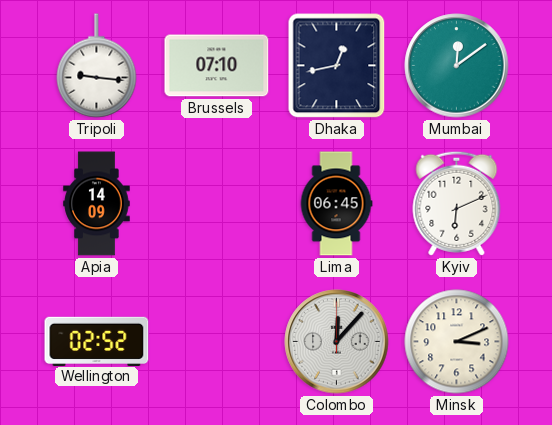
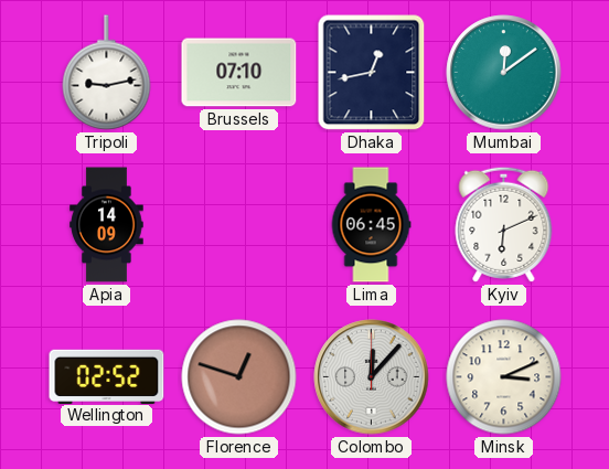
Tripoli: 9:16 -> 9:13
Florence: none -> 12:48
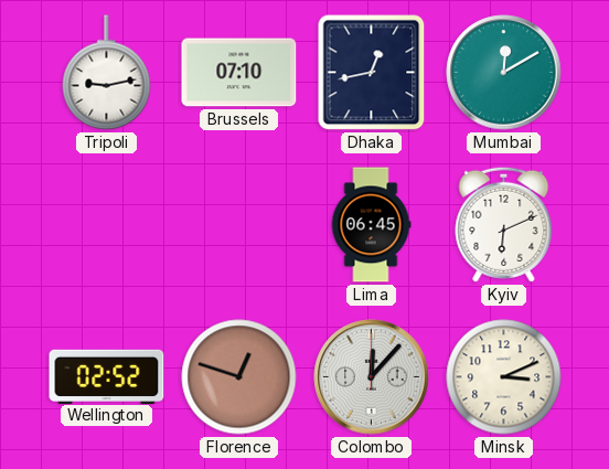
Mumbai: 12:09 -> 12:10
Apia: 14:09 -> none
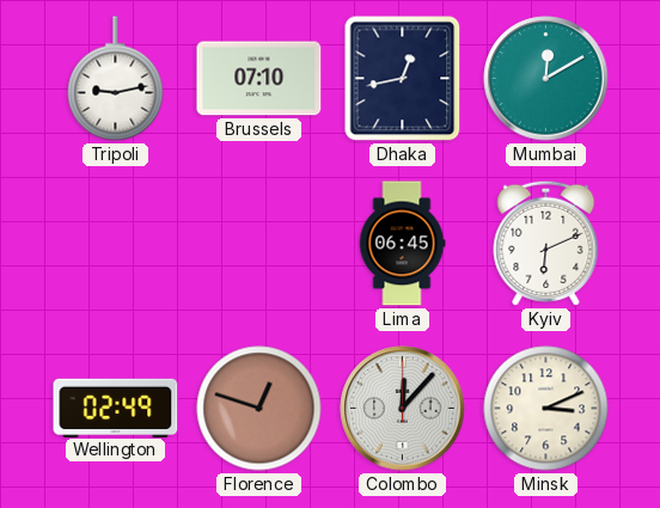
Wellington: 02:52 -> 02:49
